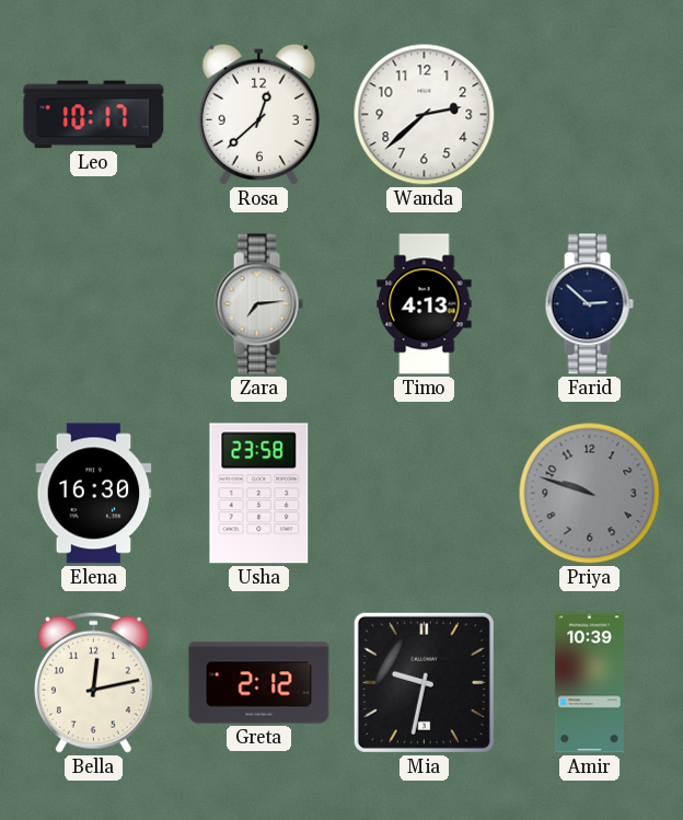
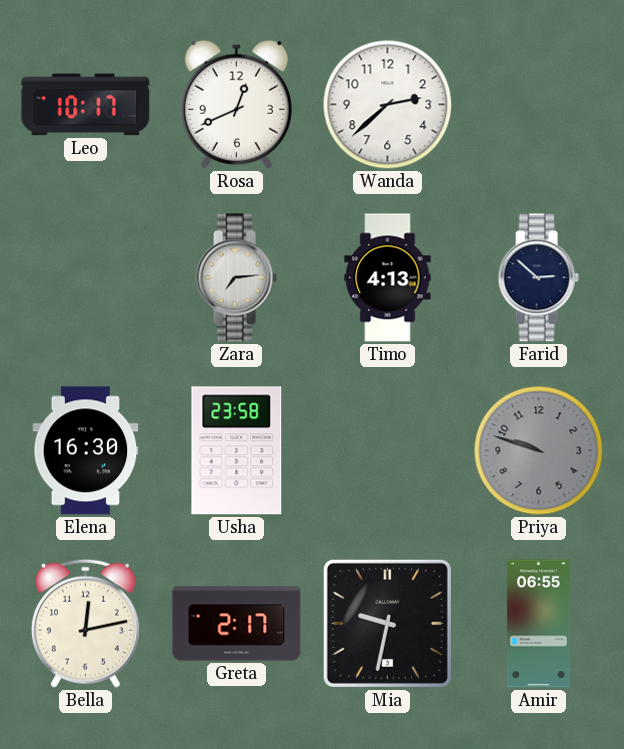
Rosa: 12:38 -> 12:41
Greta: 2:12 -> 2:17
Amir: 10:39 -> 06:55
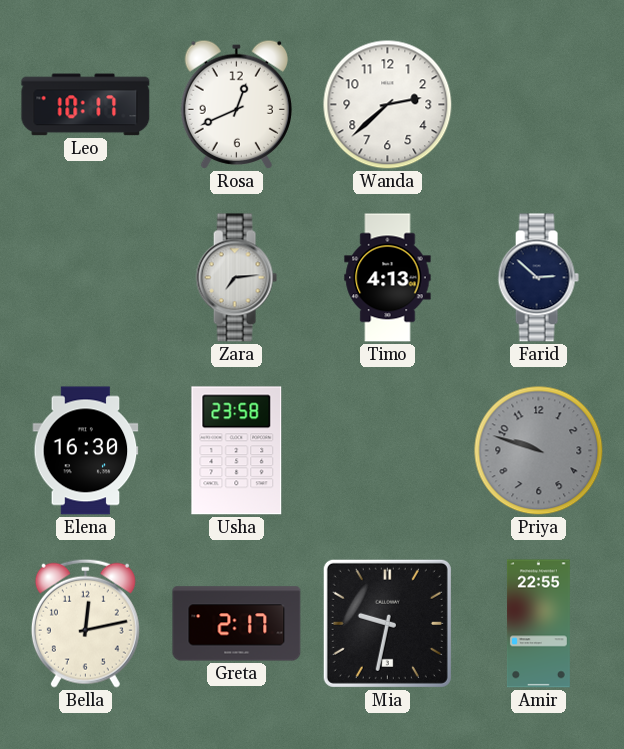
Amir: 06:55 -> 22:55
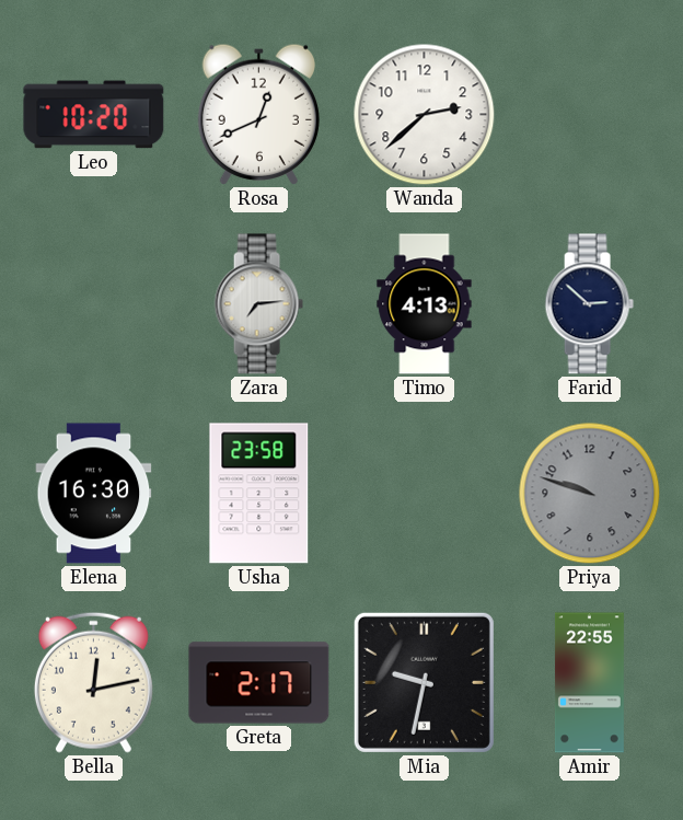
Leo: 10:17 -> 10:20
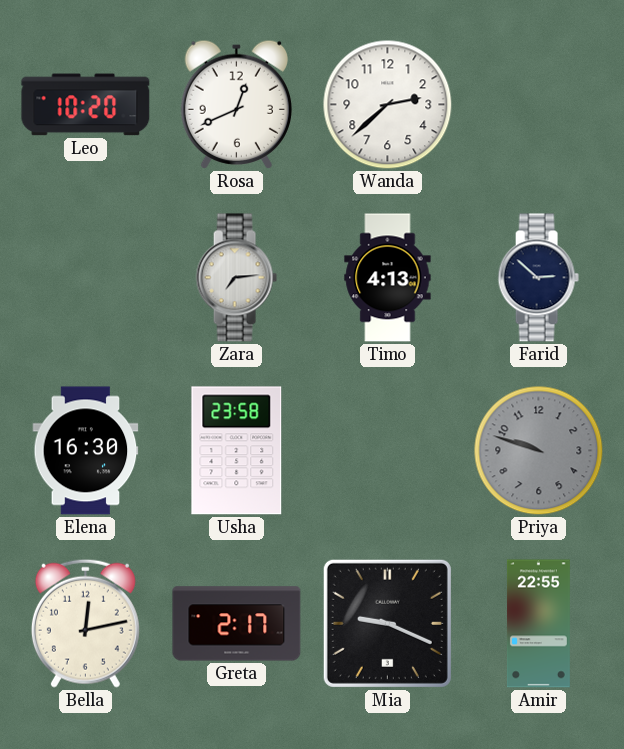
Mia: 9:32 -> 9:19
